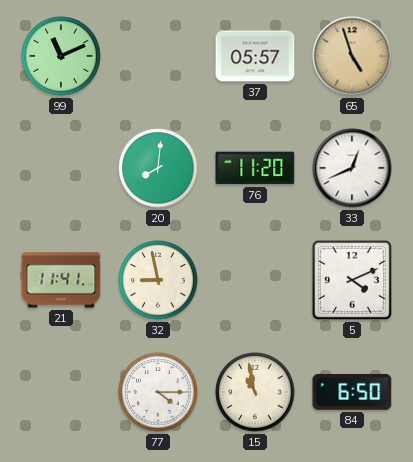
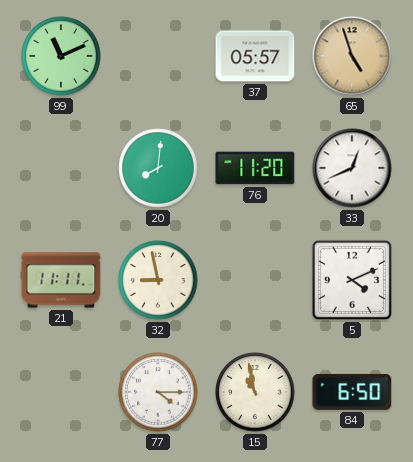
21: 11:41 -> 11:11
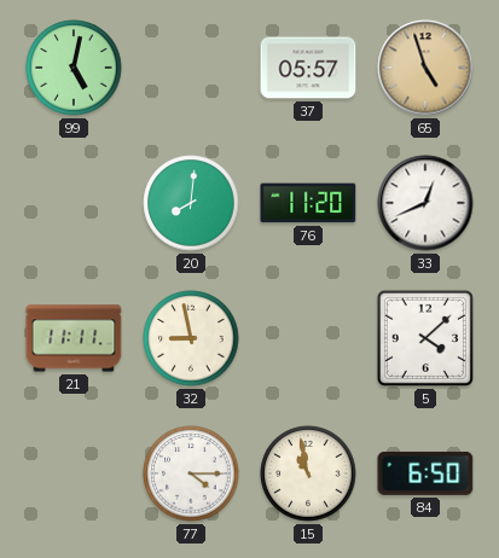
99: 11:11 -> 5:02
5: 4:11 -> 4:08
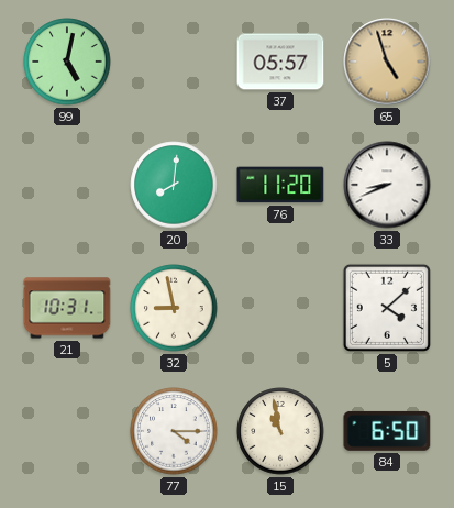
33: 12:41 -> 8:41
21: 11:11 -> 10:31
